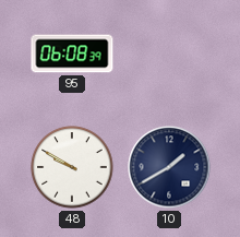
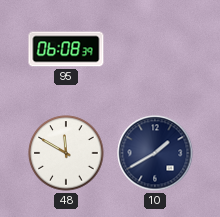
48: 9:50 -> 11:50
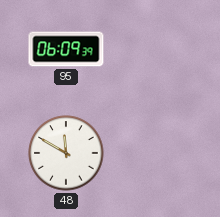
95: 06:08 -> 06:09
10: 1:40 -> none
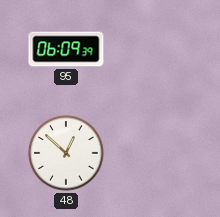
48: 11:50 -> 12:52
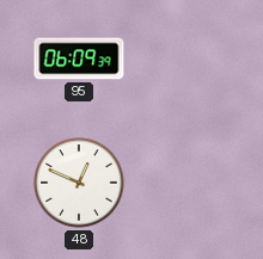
48: 12:52 -> 12:49
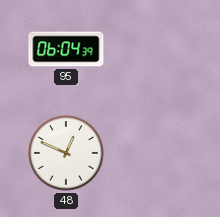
95: 06:09 -> 06:04
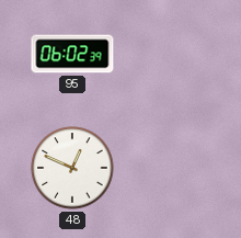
95: 06:04 -> 06:02
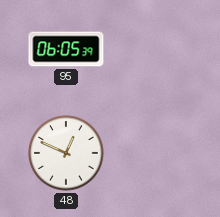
95: 06:02 -> 06:05
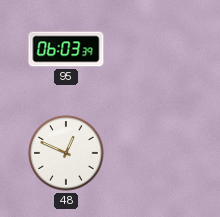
95: 06:05 -> 06:03
